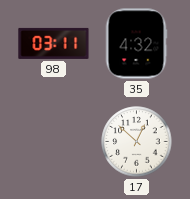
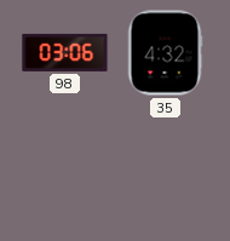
98: 03:11 -> 03:06
17: 12:52 -> none
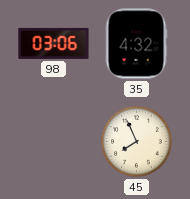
45: none -> 7:56
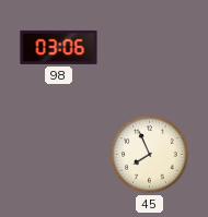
35: 4:32 -> none
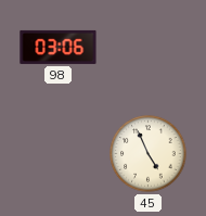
45: 7:56 -> 4:56
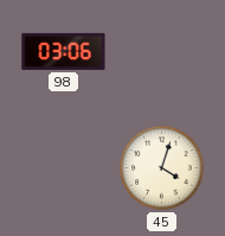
45: 4:56 -> 4:03
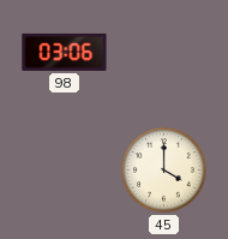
45: 4:03 -> 4:00
